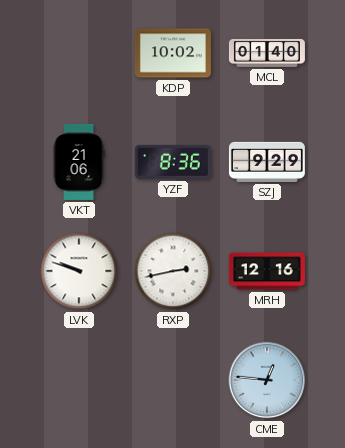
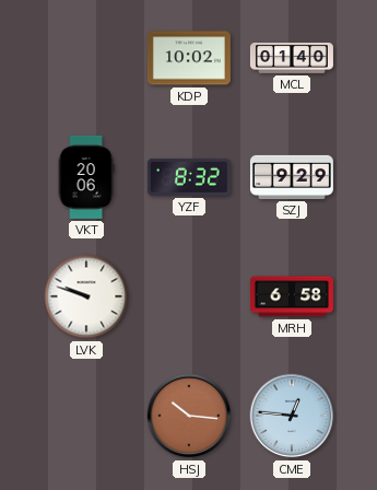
VKT: 21:06 -> 20:06
YZF: 8:36 -> 8:32
RXP: 2:43 -> none
MRH: 12:16 -> 6:58
HSJ: none -> 10:16
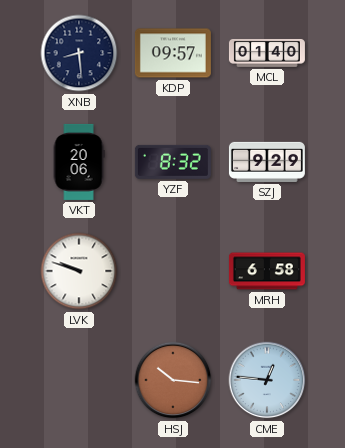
XNB: none -> 8:29
KDP: 10:02 -> 09:57
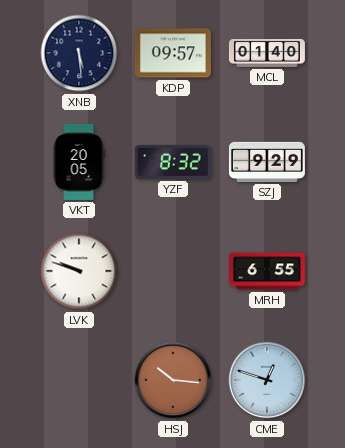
XNB: 8:29 -> 5:29
VKT: 20:06 -> 20:05
MRH: 6:58 -> 6:55
CME: 12:46 -> 12:48
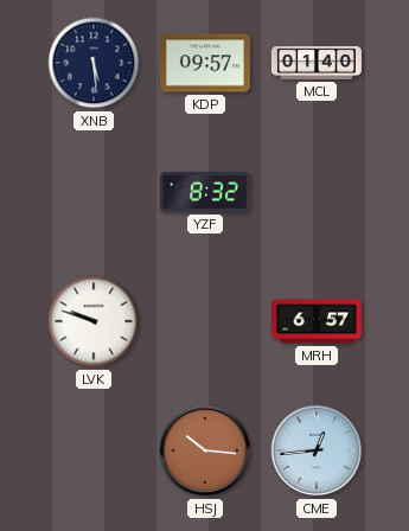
VKT: 20:05 -> none
SZJ: 9:29 -> none
MRH: 6:55 -> 6:57
CME: 12:48 -> 12:44
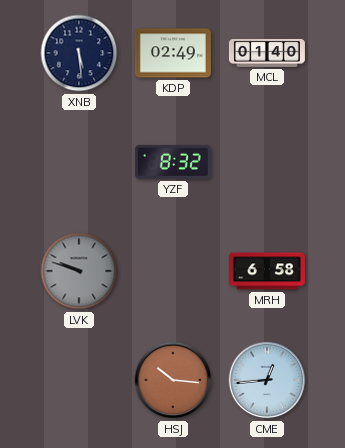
KDP: 09:57 -> 02:49
LVK dial: white -> grey
MRH: 6:57 -> 6:58
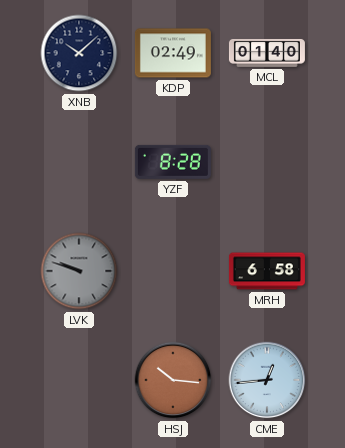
XNB: 5:29 -> 10:08
YZF: 8:32 -> 8:28
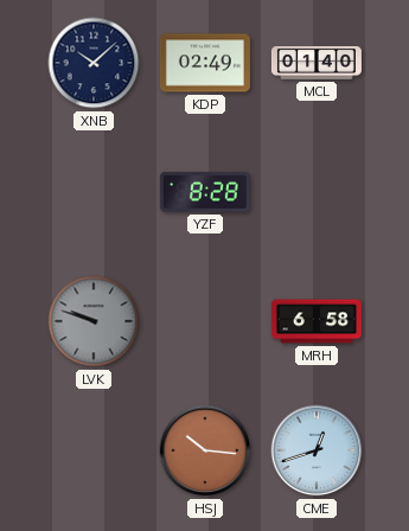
CME: 12:44 -> 12:42
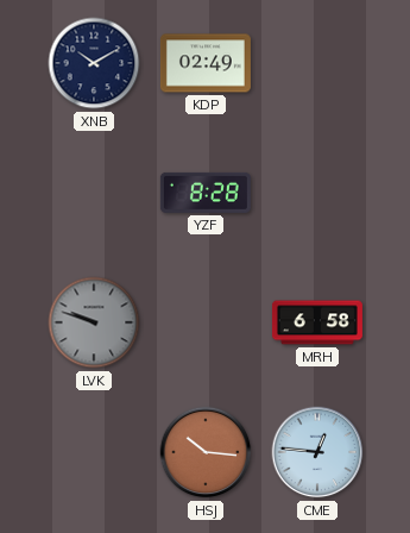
XNB: 10:08 -> 10:10
MCL: 01:40 -> none
CME: 12:42 -> 12:46
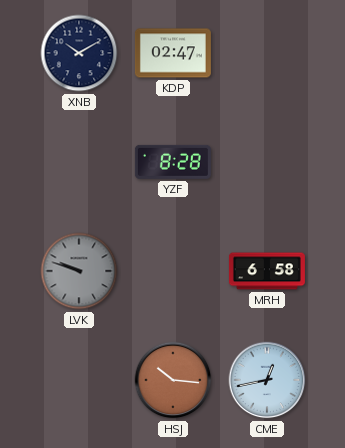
KDP: 02:49 -> 02:47
CME: 12:46 -> 12:43
